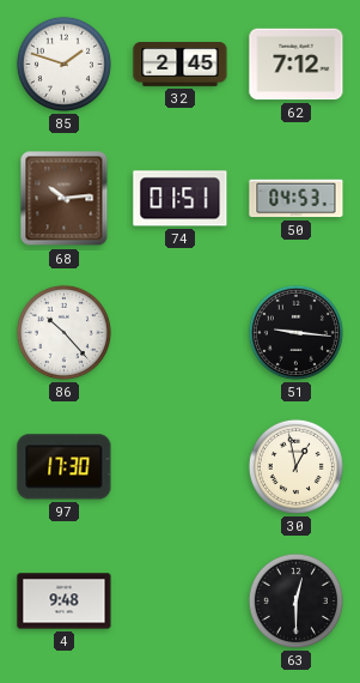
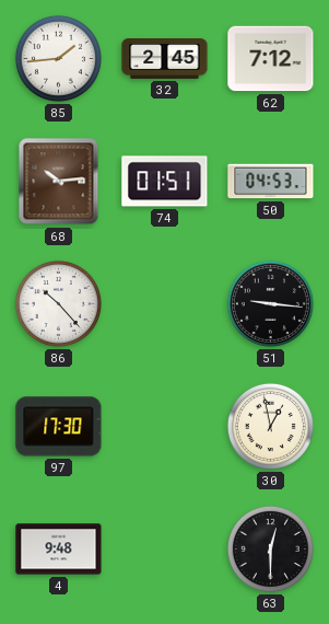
85: 1:48 -> 1:44
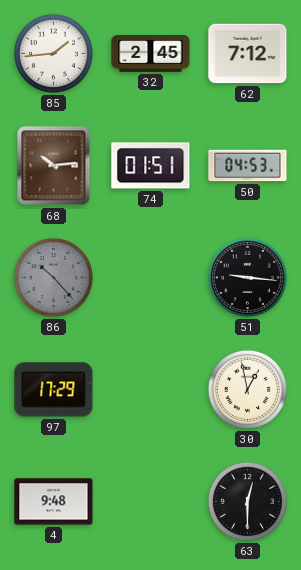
86 dial: white -> grey
97: 17:30 -> 17:29
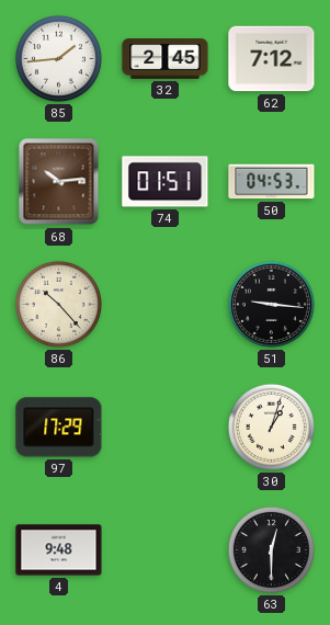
86 dial: grey -> cream
30: 12:58 -> 1:03
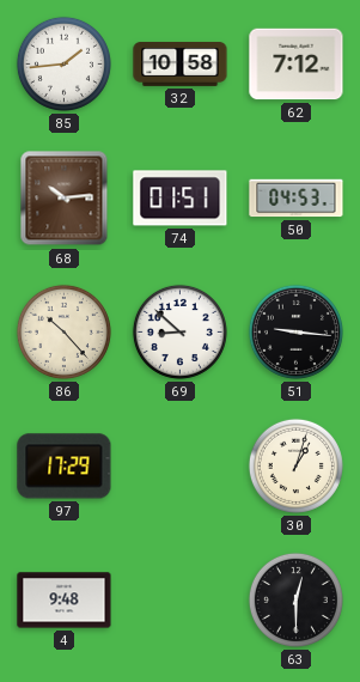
32: 2:45 -> 10:58
69: none -> 8:52
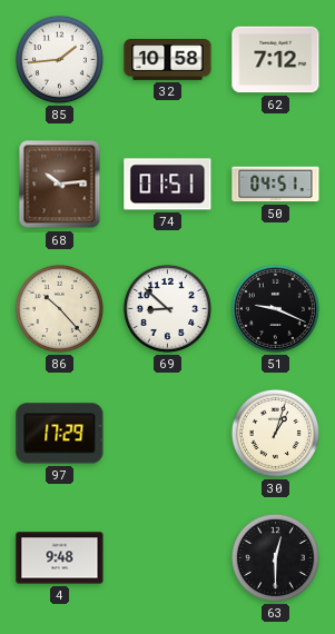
50: 04:53 -> 04:51
51: 9:16 -> 9:19
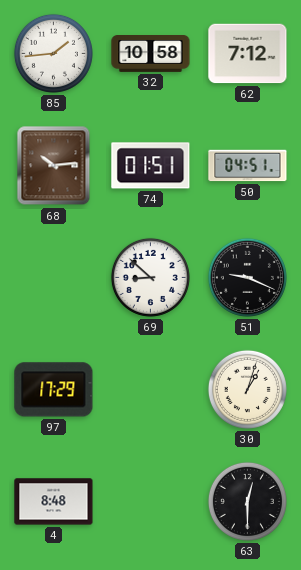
86: 10:23 -> none
4: 9:48 -> 8:48
